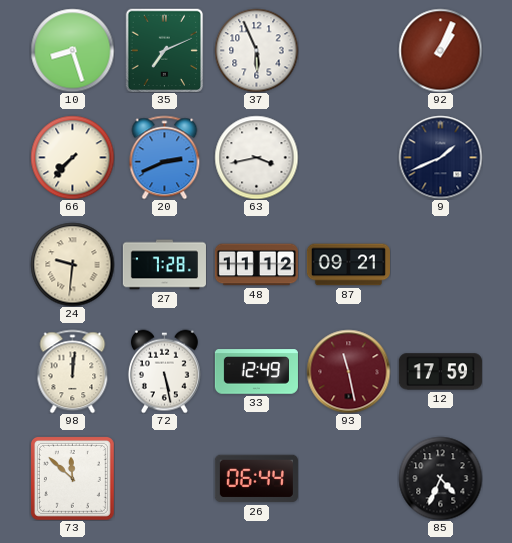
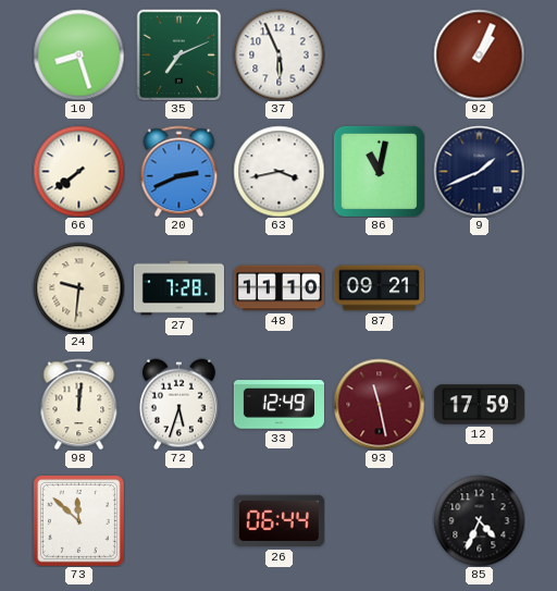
66: 7:37 -> 7:39
86: none -> 11:02
48: 11:12 -> 11:10
72: 5:28 -> 5:33
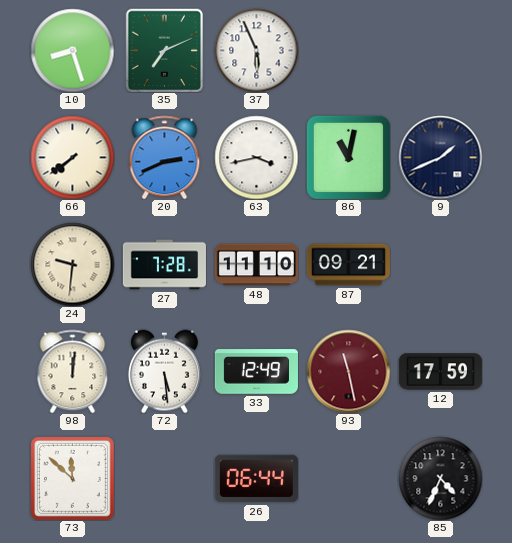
92: 1:04 -> none
72: 5:33 -> 5:29
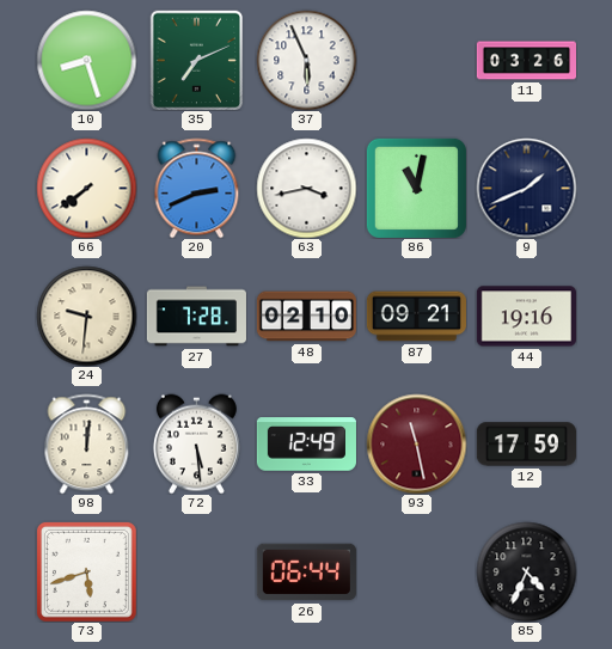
11: none -> 03:26
48: 11:10 -> 02:10
44: none -> 19:16
73: 11:52 -> 5:42
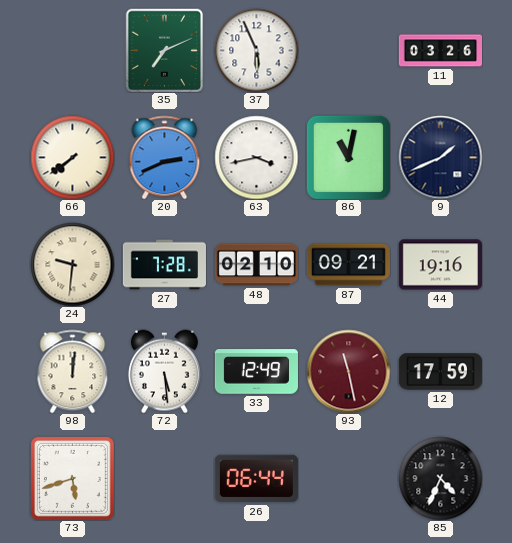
10: 8:27 -> none
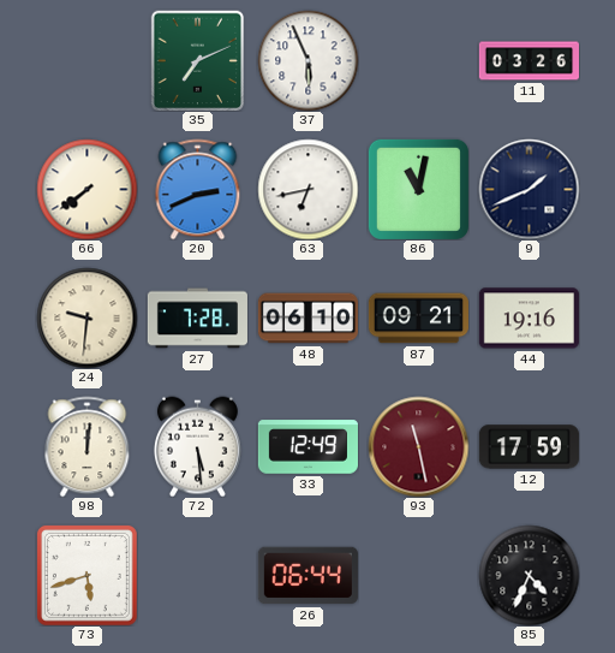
63: 3:43 -> 6:43
48: 02:10 -> 06:10
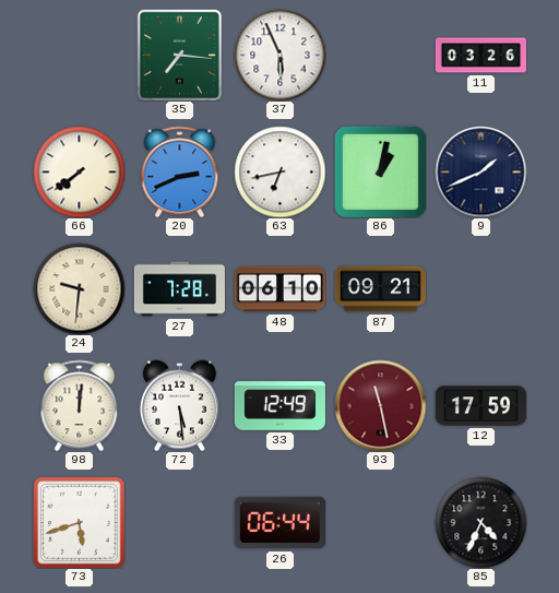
35: 7:11 -> 7:16
86: 11:02 -> 1:02
44: 19:16 -> none
